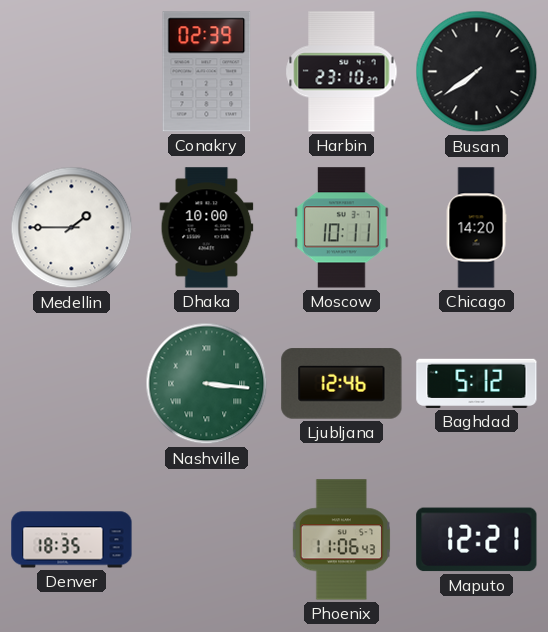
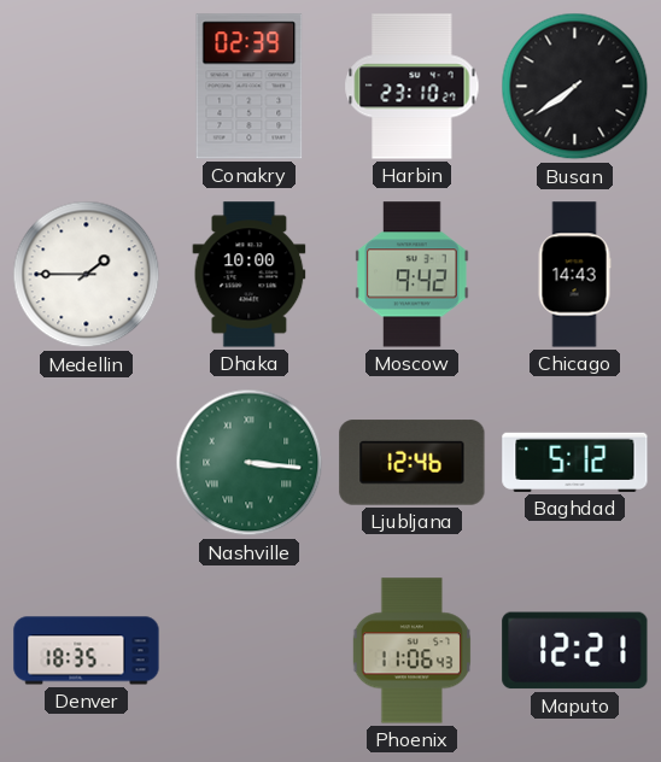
Moscow: 10:11 -> 9:42
Chicago: 14:20 -> 14:43
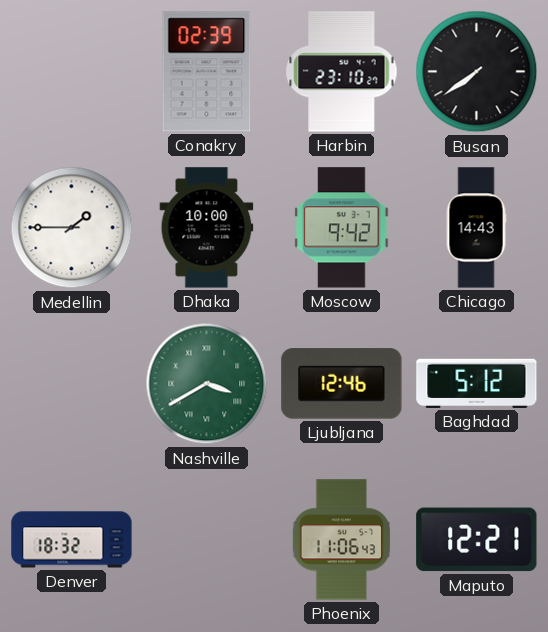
Nashville: 3:16 -> 3:40
Denver: 18:35 -> 18:32
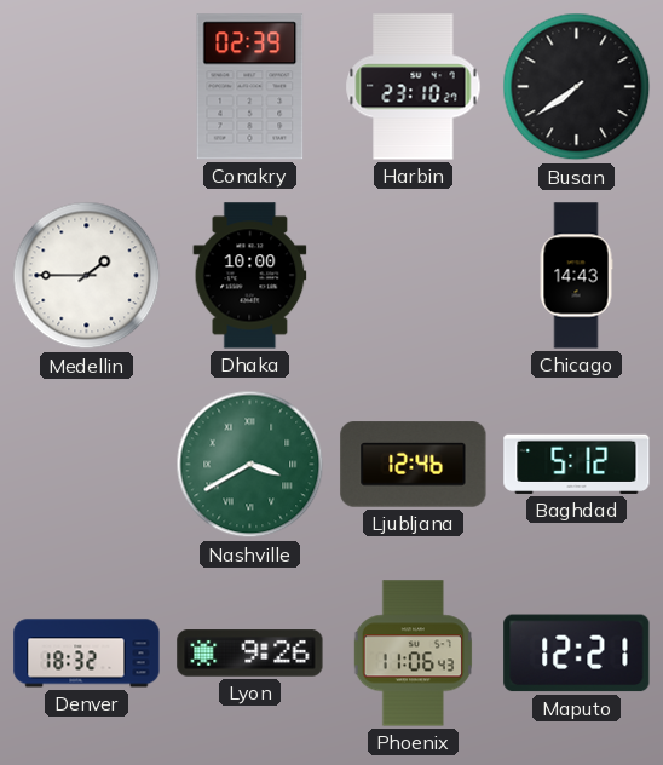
Moscow: 9:42 -> none
Lyon: none -> 9:26
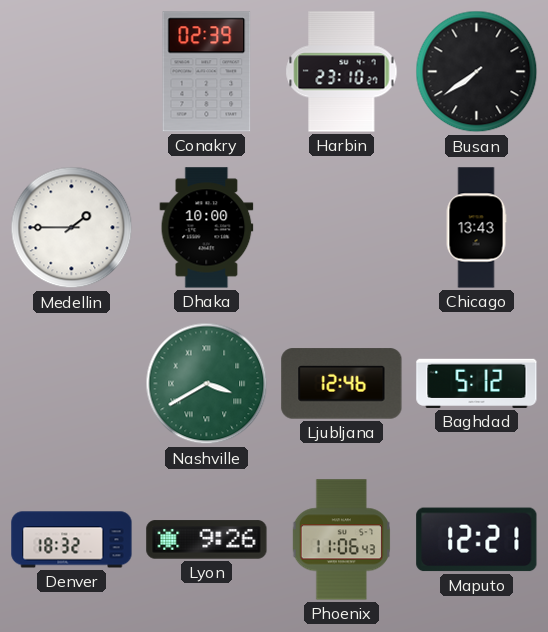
Chicago: 14:43 -> 13:43
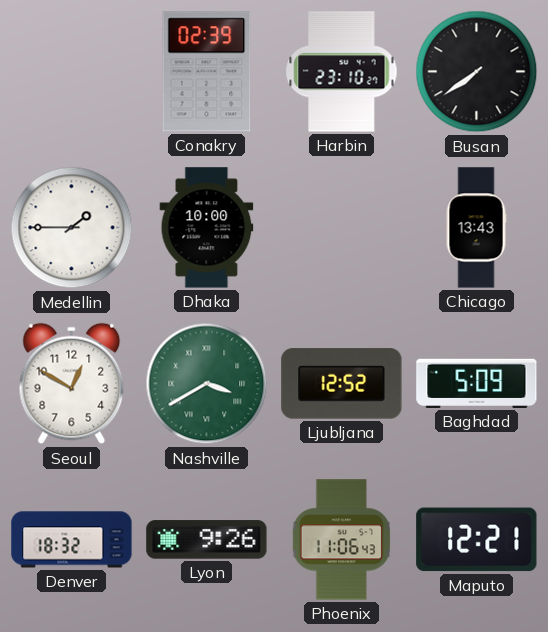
Seoul: none -> 12:50
Ljubljana: 12:46 -> 12:52
Baghdad: 5:12 -> 5:09
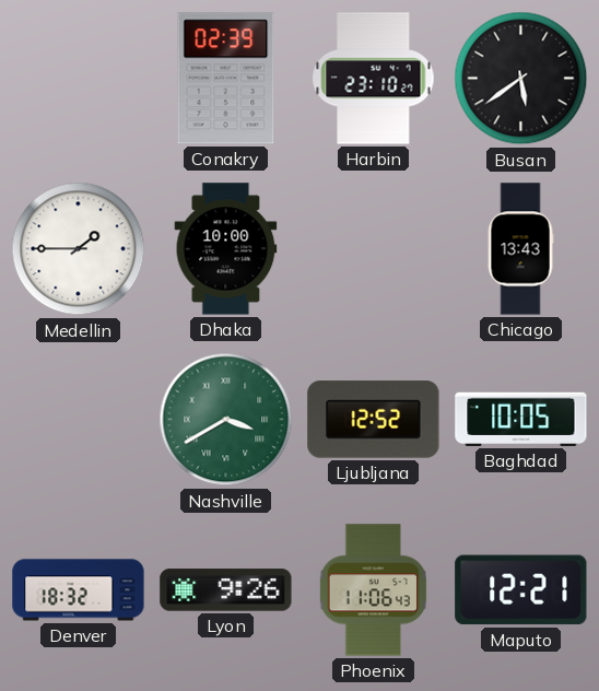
Busan: 7:39 -> 5:39
Seoul: 12:50 -> none
Baghdad: 5:09 -> 10:05
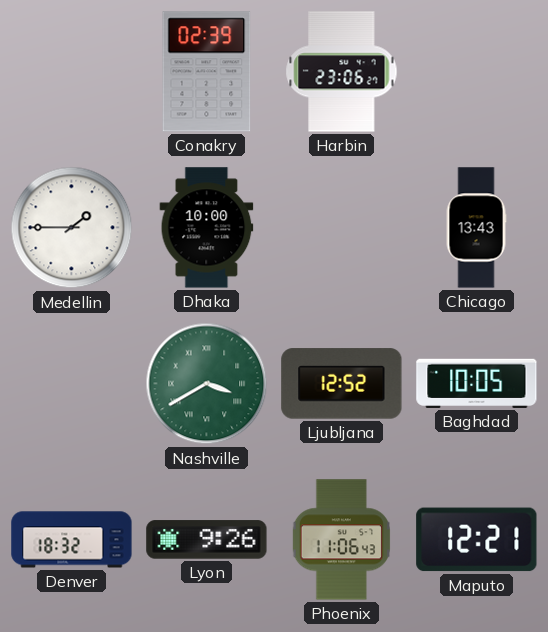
Harbin: 23:10 -> 23:06
Busan: 5:39 -> none
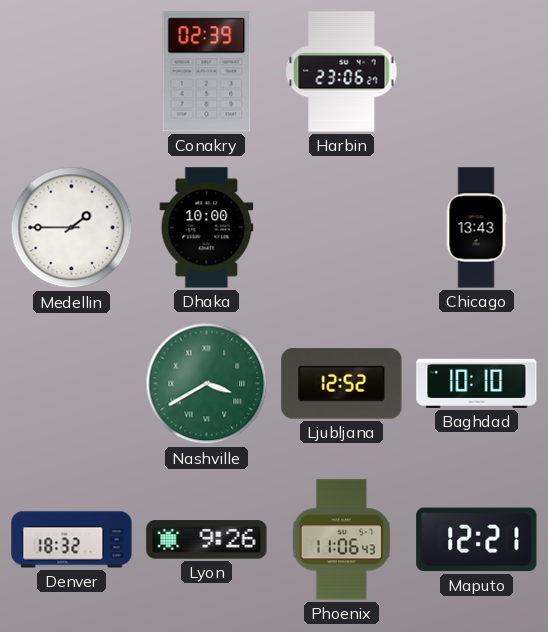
Baghdad: 10:05 -> 10:10
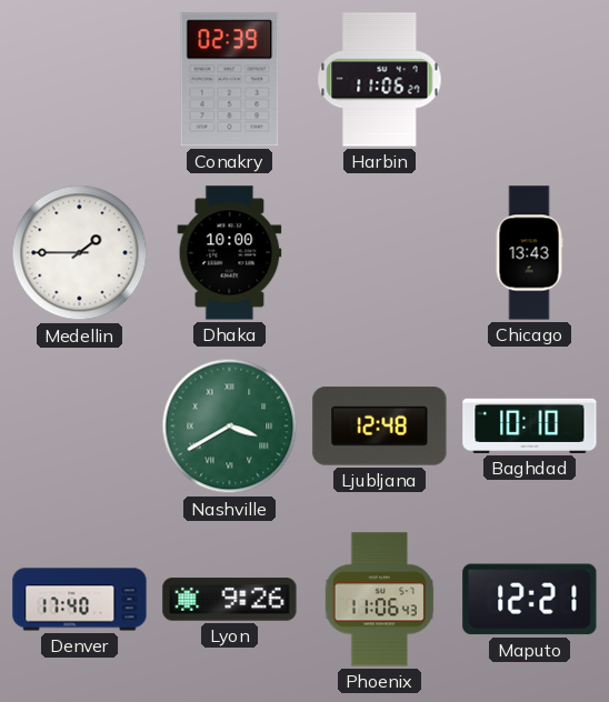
Harbin: 23:06 -> 11:06
Ljubljana: 12:52 -> 12:48
Denver: 18:32 -> 17:40
